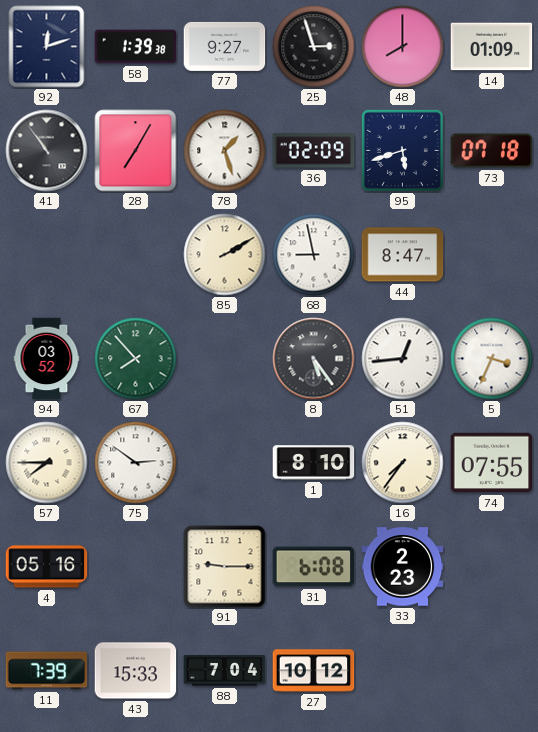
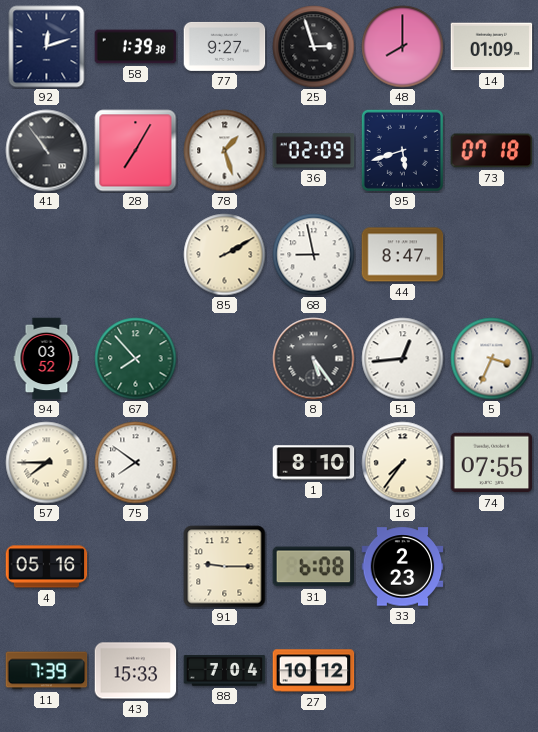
75: 2:51 -> 7:51
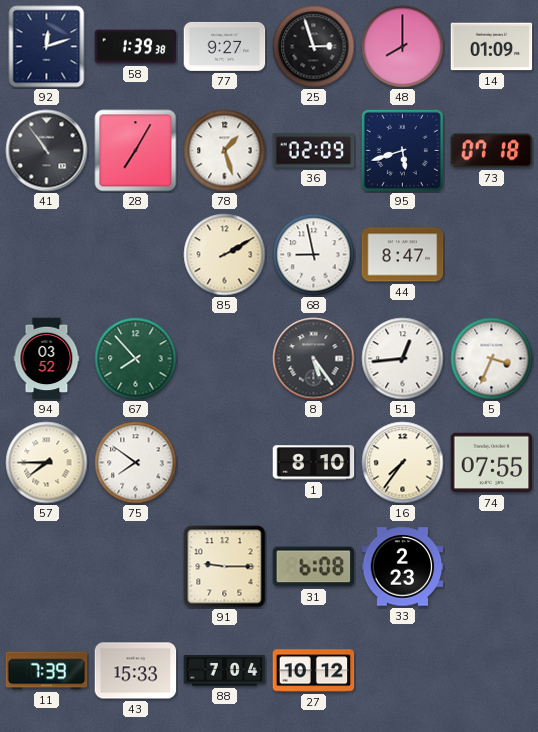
4: 05:16 -> none
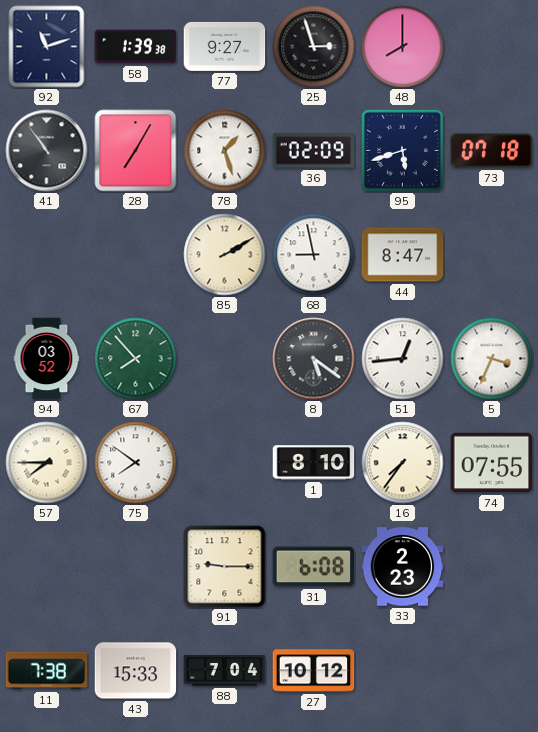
92: 12:12 -> 11:12
14: 01:09 -> none
8: 5:24 -> 5:21
11: 7:39 -> 7:38
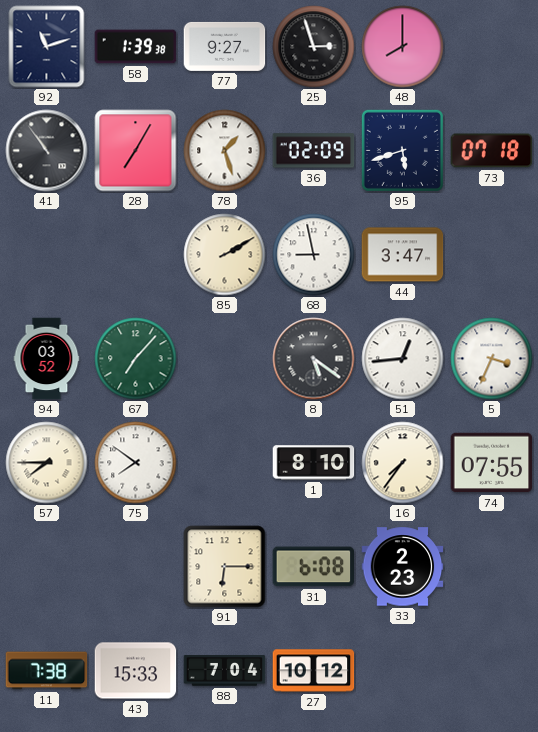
44: 8:47 -> 3:47
67: 7:53 -> 7:07
91: 9:15 -> 6:15
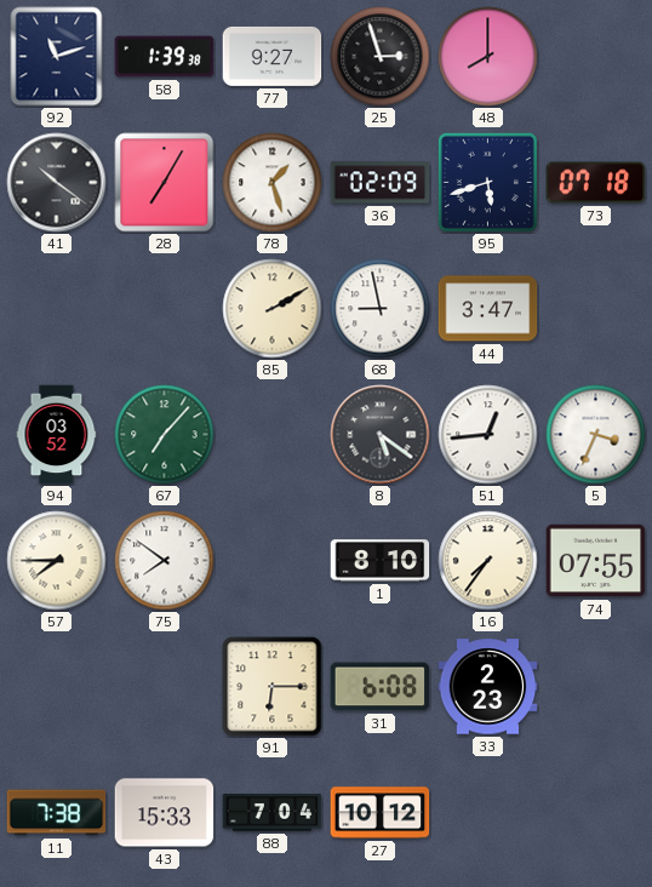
41: 10:54 -> 10:21
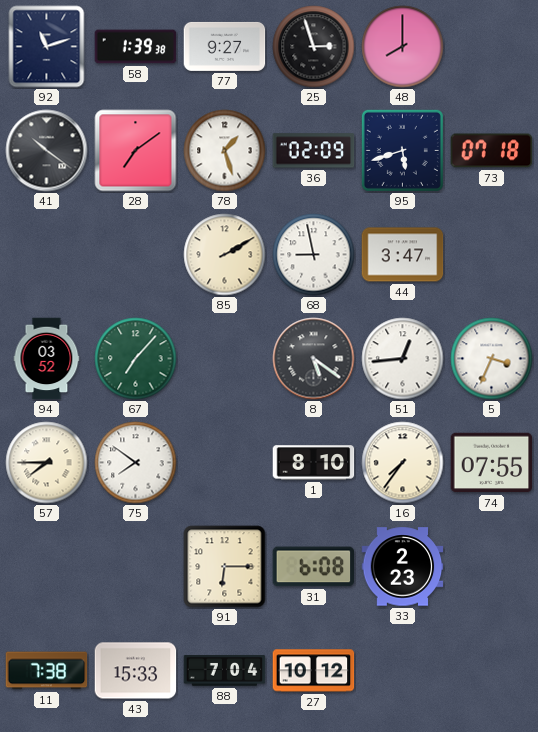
28: 7:05 -> 7:09
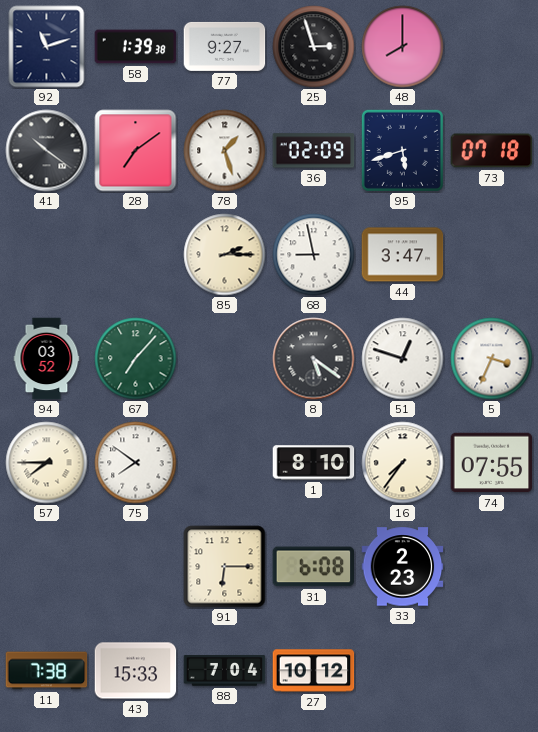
85: 2:10 -> 2:15
51: 12:44 -> 12:48
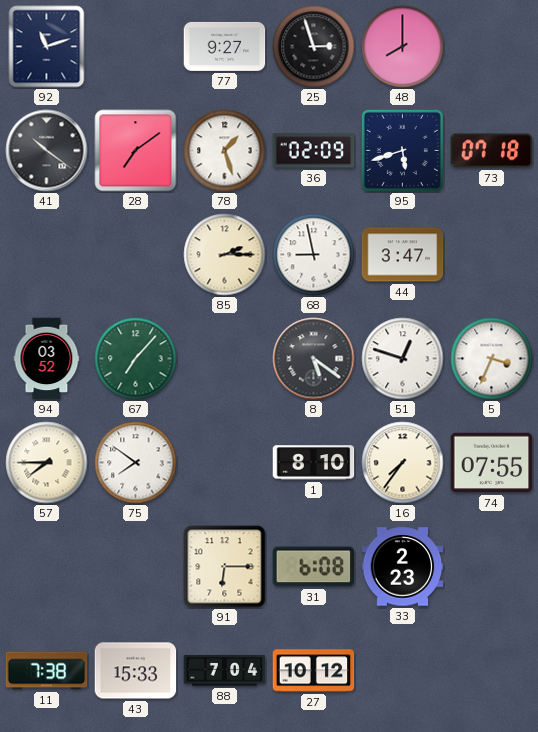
58: 1:39 -> none
